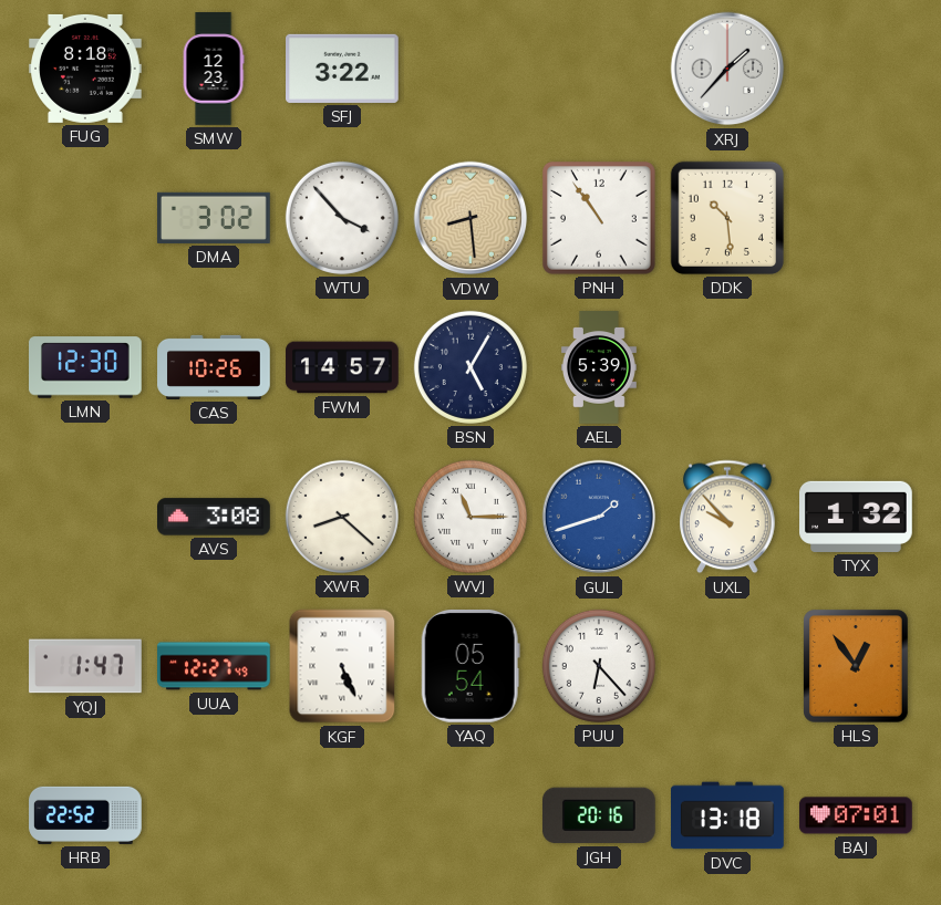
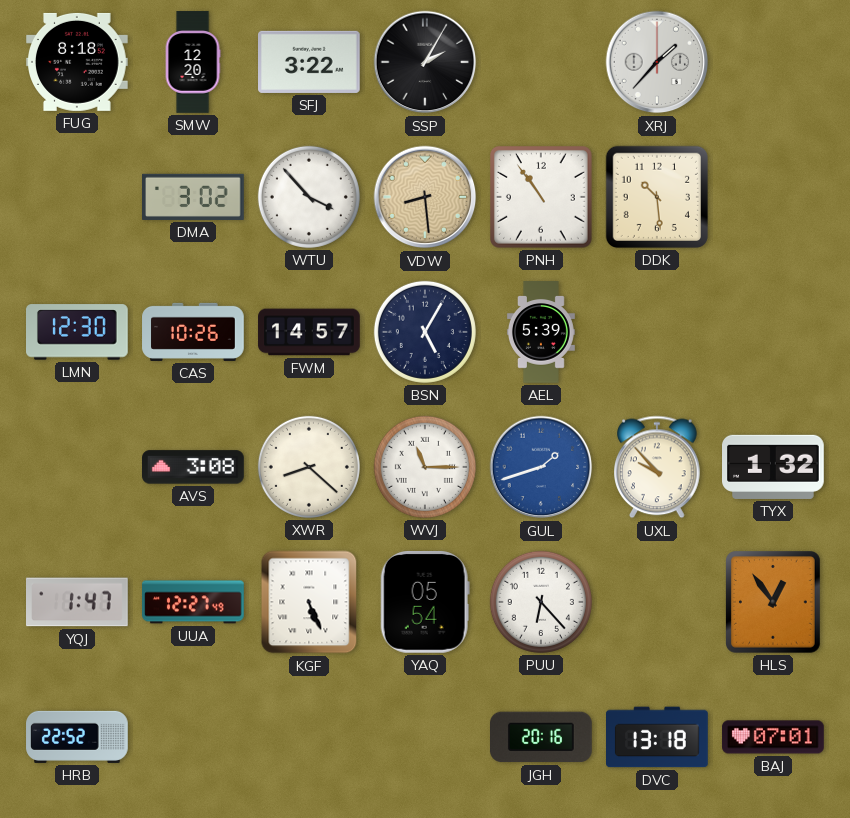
SMW: 12:23 -> 12:20
SSP: none -> 2:05
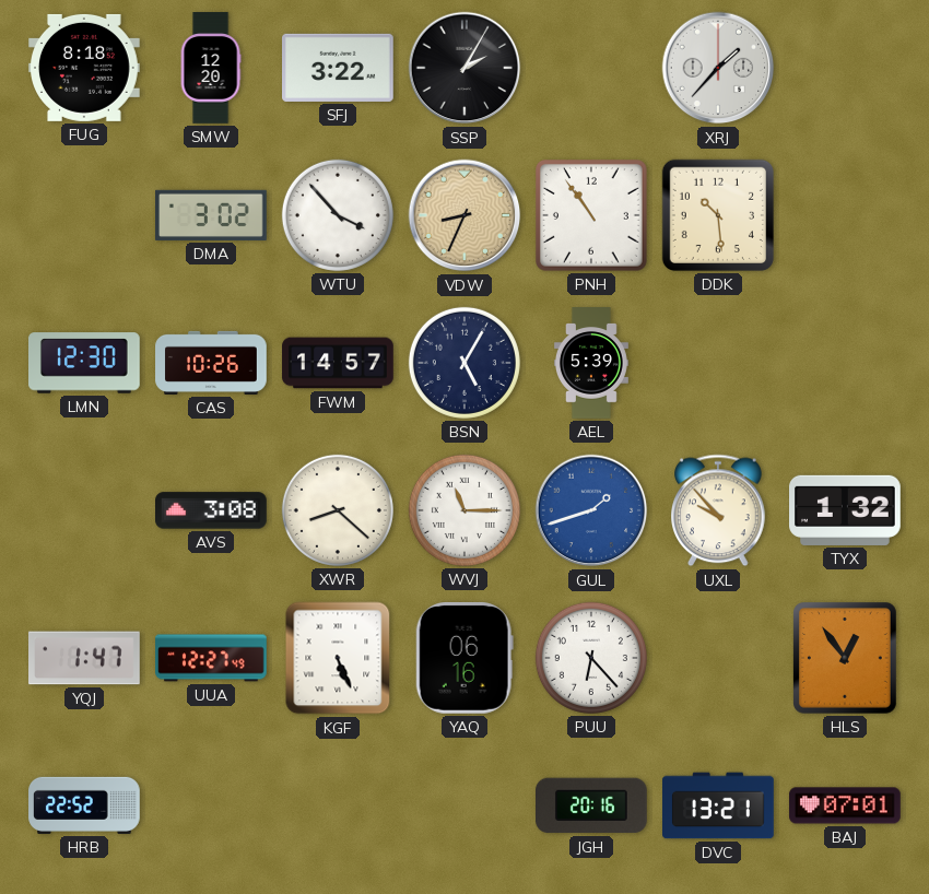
VDW: 8:29 -> 8:34
YAQ: 05:54 -> 06:16
DVC: 13:18 -> 13:21
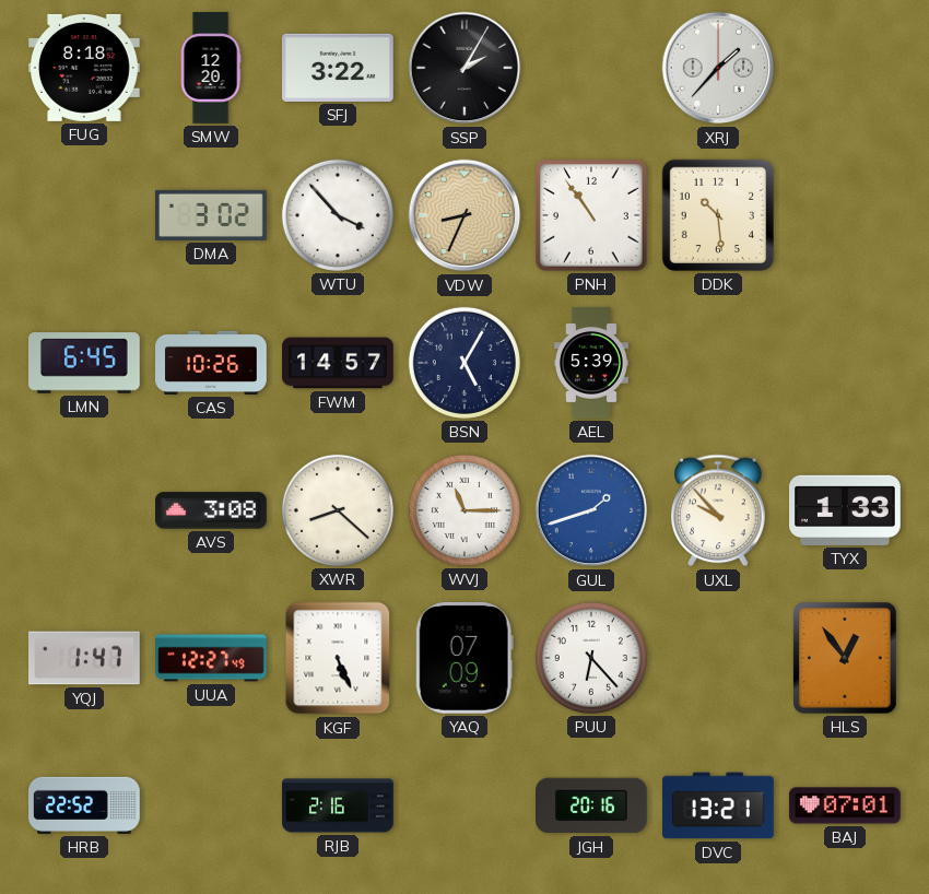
LMN: 12:30 -> 6:45
TYX: 1:32 -> 1:33
YAQ: 06:16 -> 07:09
RJB: none -> 2:16
